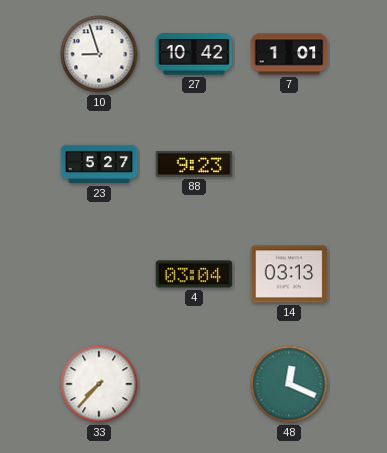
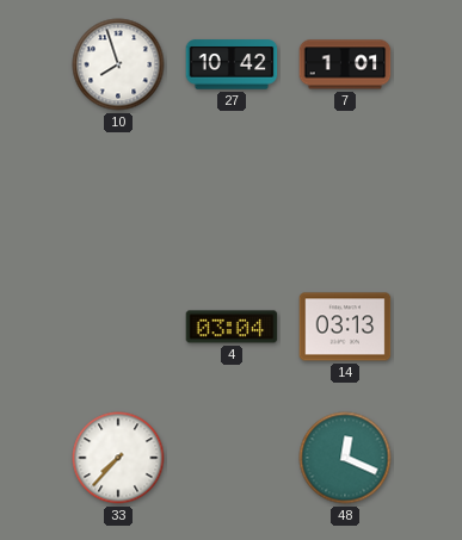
10: 8:57 -> 7:57
23: 5:27 -> none
88: 9:23 -> none
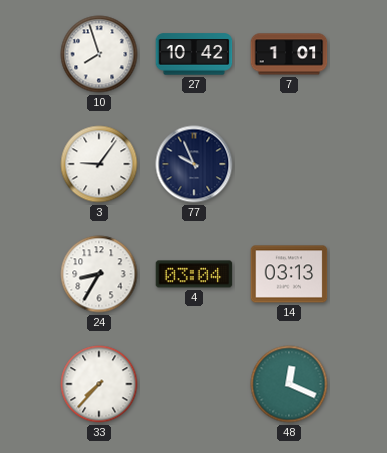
3: none -> 9:06
77: none -> 9:56
24: none -> 8:35
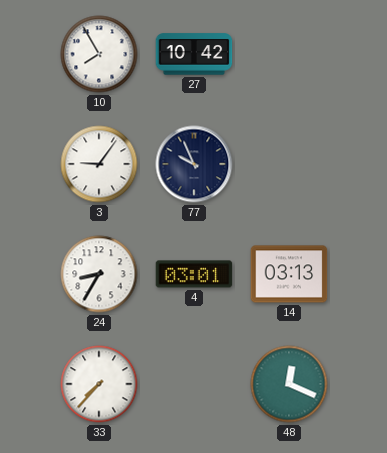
10: 7:57 -> 7:55
7: 1:01 -> none
4: 03:04 -> 03:01
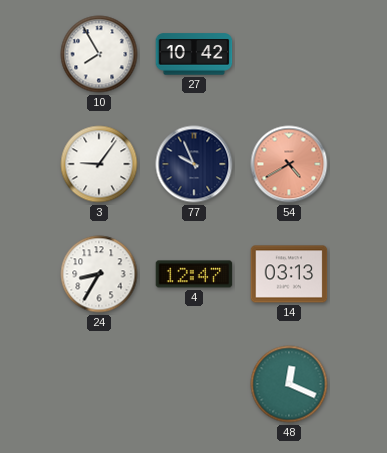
54: none -> 4:40
4: 03:01 -> 12:47
33: 7:37 -> none
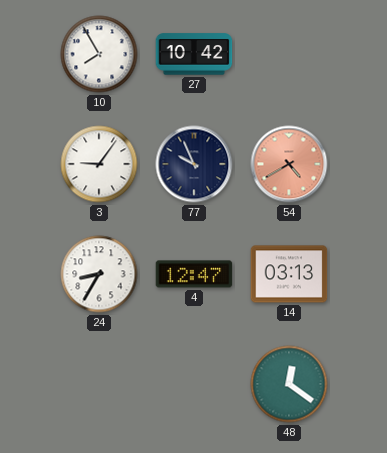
48: 12:19 -> 12:21
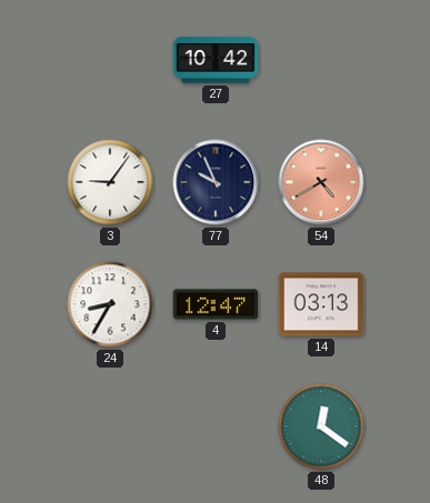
10: 7:55 -> none
